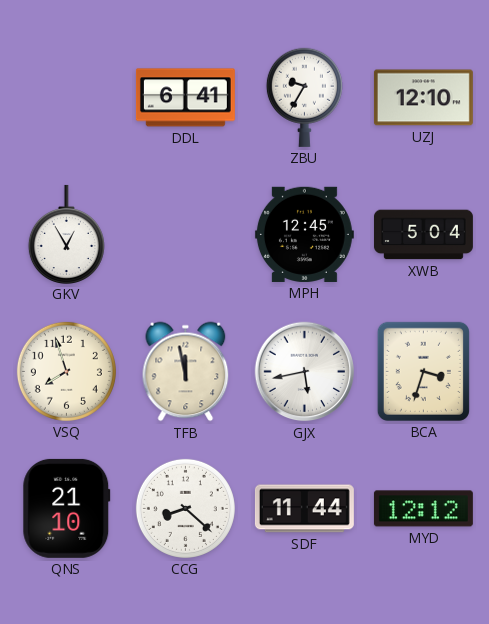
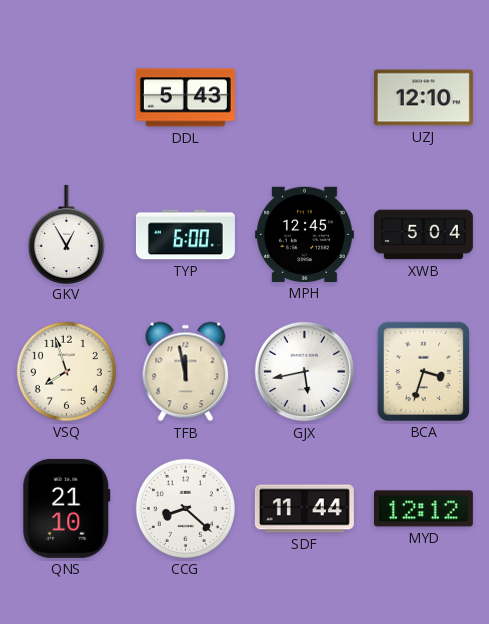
DDL: 6:41 -> 5:43
ZBU: 9:35 -> none
TYP: none -> 6:00
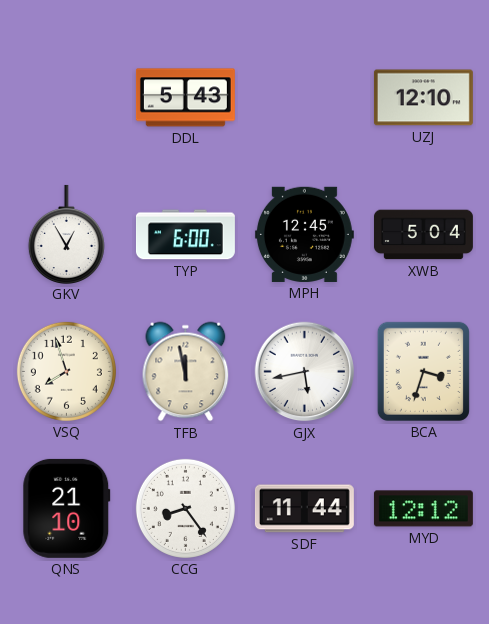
CCG: 8:22 -> 8:24
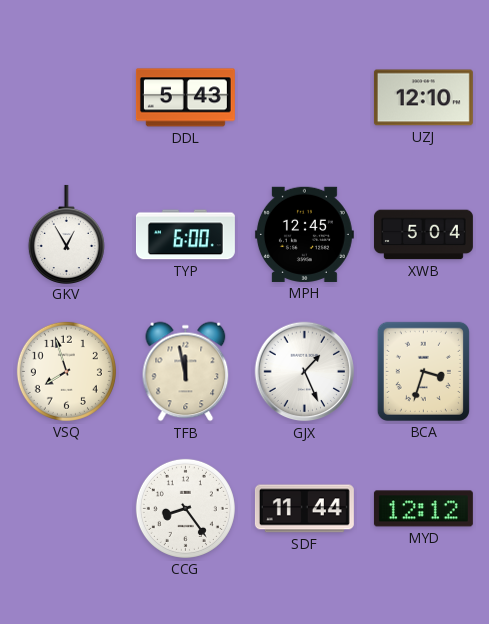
GJX: 5:43 -> 1:26
QNS: 21:10 -> none
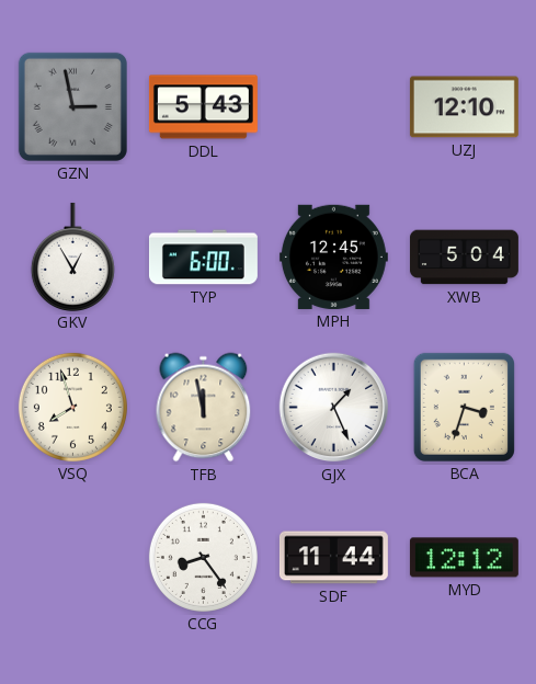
GZN: none -> 2:58
